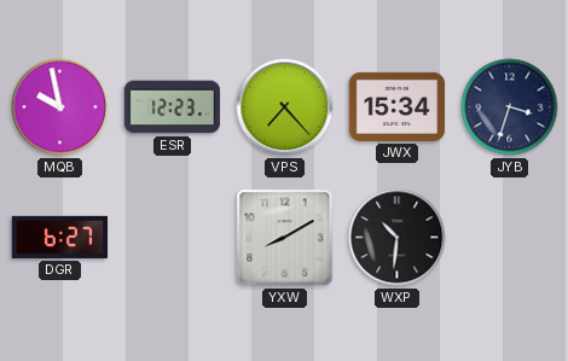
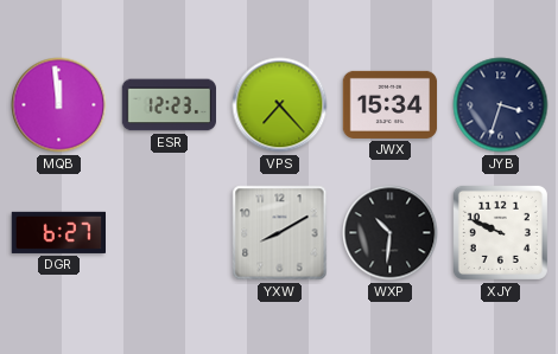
MQB: 9:58 -> 11:59
XJY: none -> 9:49
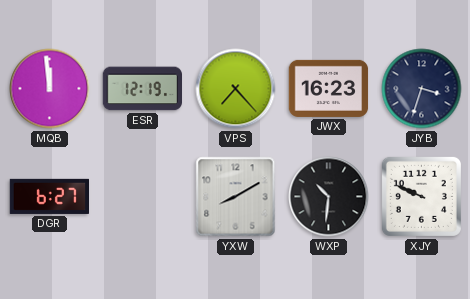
ESR: 12:23 -> 12:19
JWX: 15:34 -> 16:23
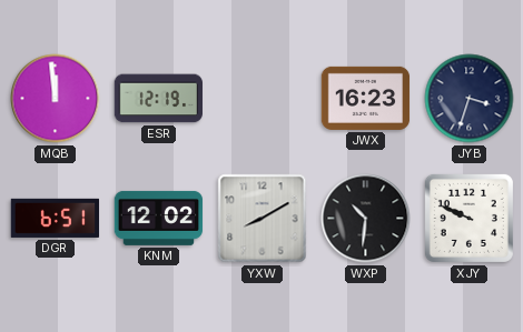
VPS: 7:23 -> none
DGR: 6:27 -> 6:51
KNM: none -> 12:02
